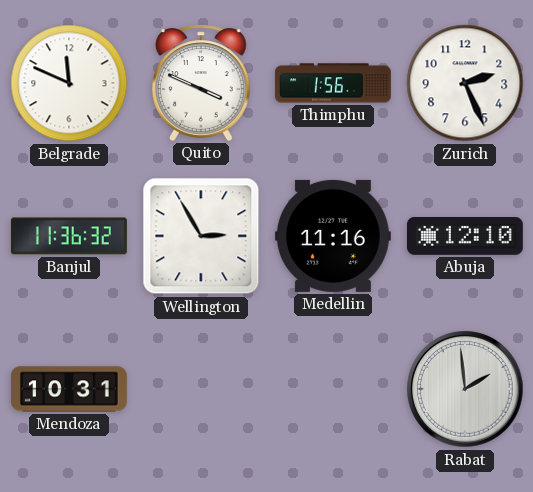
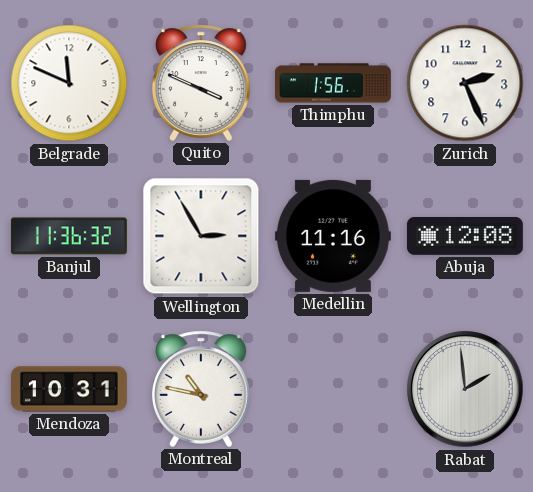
Abuja: 12:10 -> 12:08
Montreal: none -> 10:47
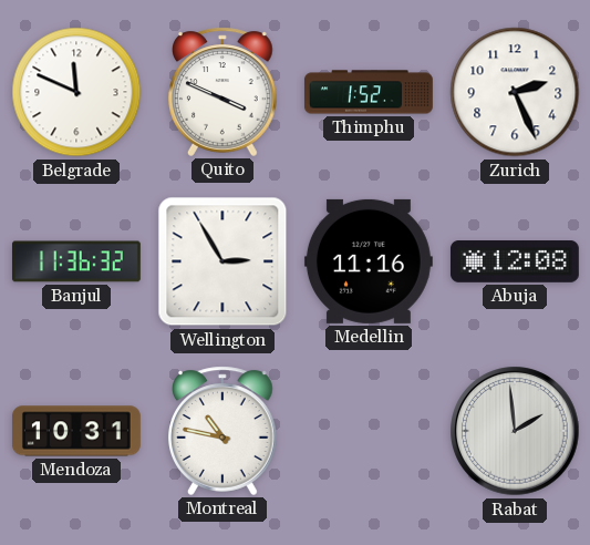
Thimphu: 1:56 -> 1:52
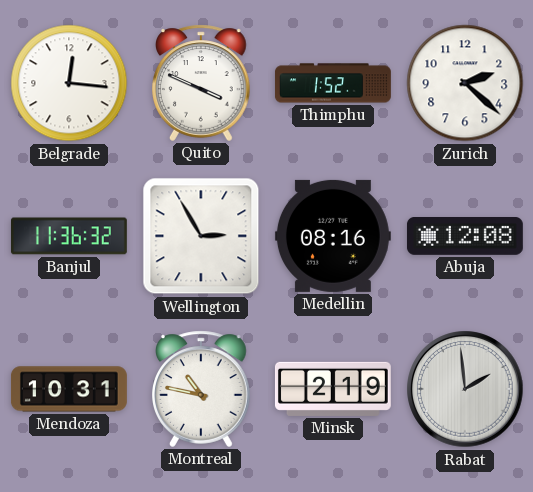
Belgrade: 11:49 -> 12:16
Zurich: 2:26 -> 2:22
Medellin: 11:16 -> 08:16
Minsk: none -> 2:19
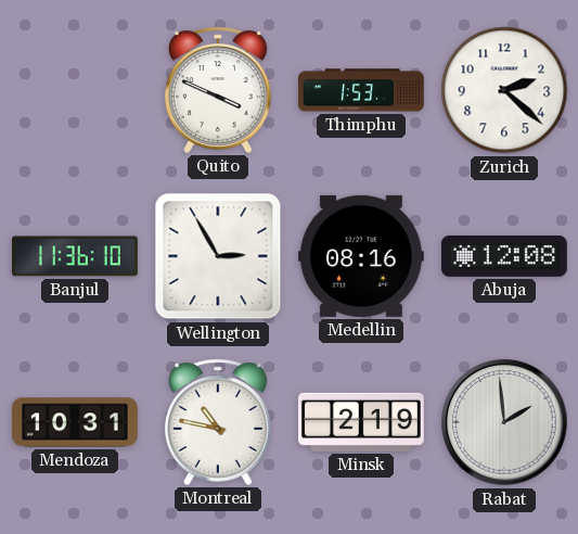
Belgrade: 12:16 -> none
Thimphu: 1:52 -> 1:53
Banjul: 11:36:32 -> 11:36:10
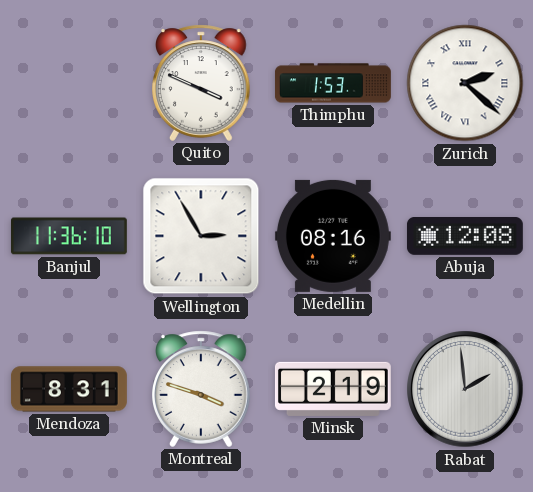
Zurich numerals: Arabic -> Roman
Mendoza: 10:31 -> 8:31
Montreal: 10:47 -> 3:48
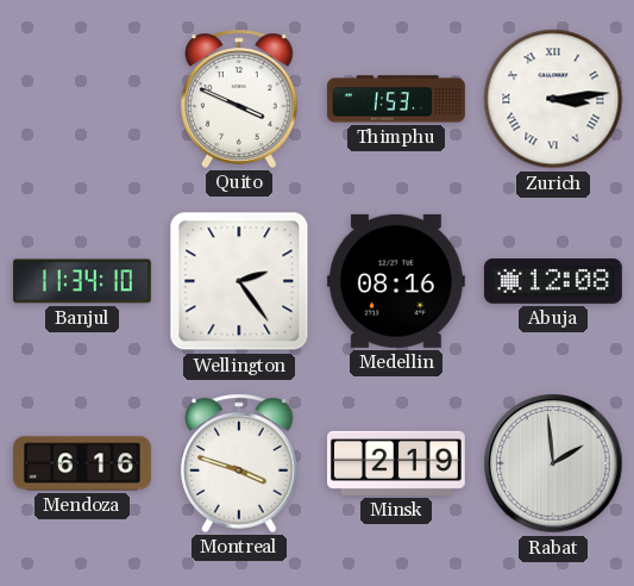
Zurich: 2:22 -> 3:14
Banjul: 11:36 -> 11:34
Wellington: 2:55 -> 2:24
Mendoza: 8:31 -> 6:16
